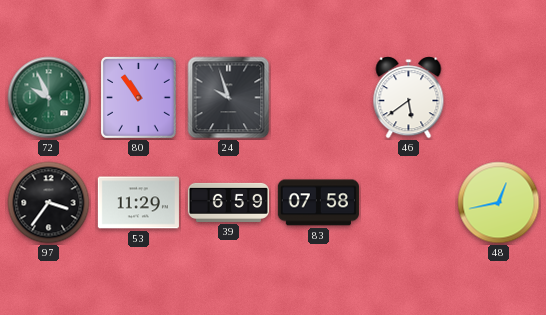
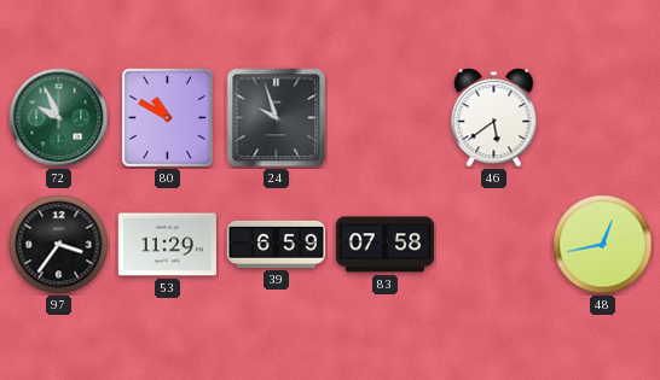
80: 10:54 -> 10:50
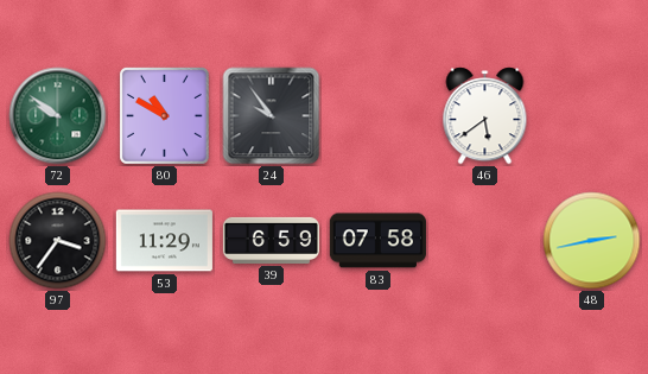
72: 9:56 -> 9:51
24: 9:57 -> 9:54
48: 12:43 -> 2:43
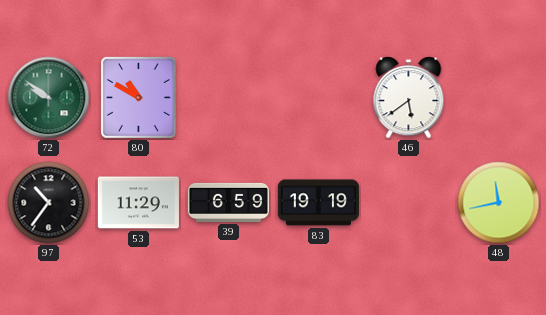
24: 9:54 -> none
97: 3:36 -> 10:36
83: 07:58 -> 19:19
48: 2:43 -> 11:43
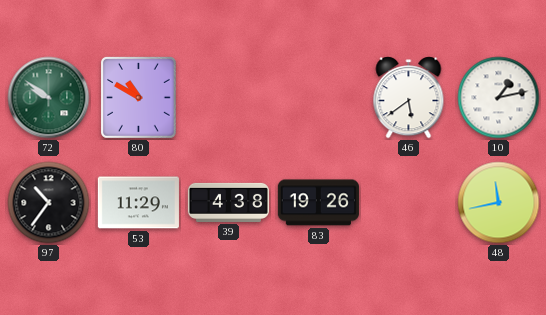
10: none -> 1:13
39: 6:59 -> 4:38
83: 19:19 -> 19:26
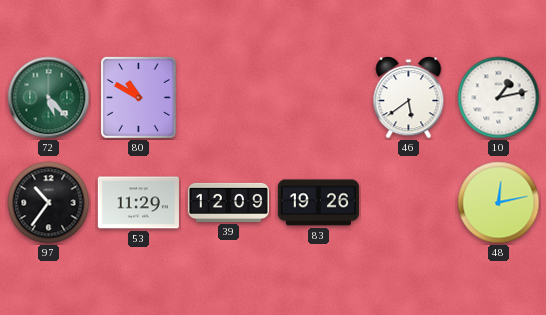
72: 9:51 -> 5:23
39: 4:38 -> 12:09
48: 11:43 -> 12:13
